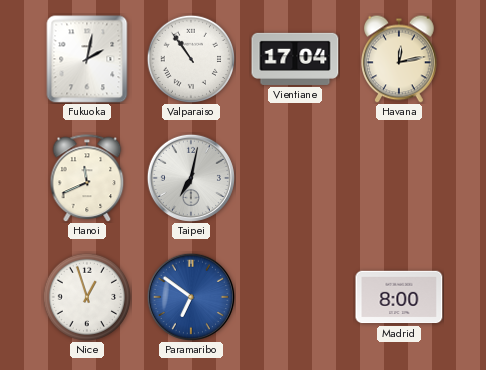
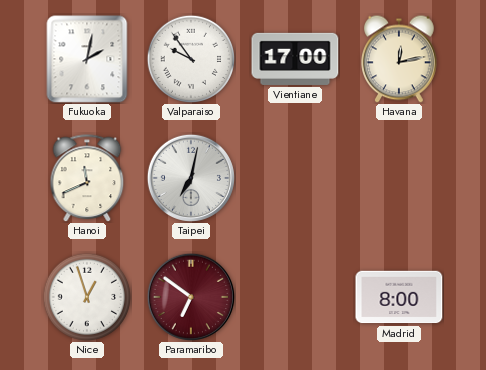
Valparaiso: 10:54 -> 9:54
Vientiane: 17:04 -> 17:00
Paramaribo dial: blue -> burgundy
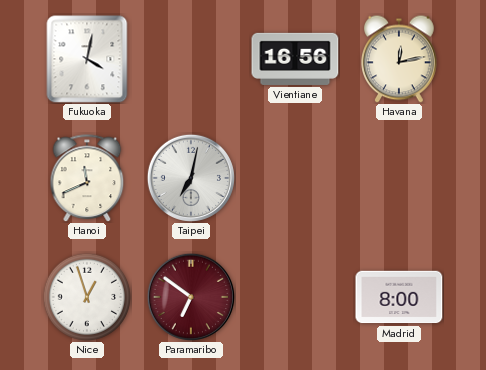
Fukuoka: 2:02 -> 4:02
Valparaiso: 9:54 -> none
Vientiane: 17:00 -> 16:56
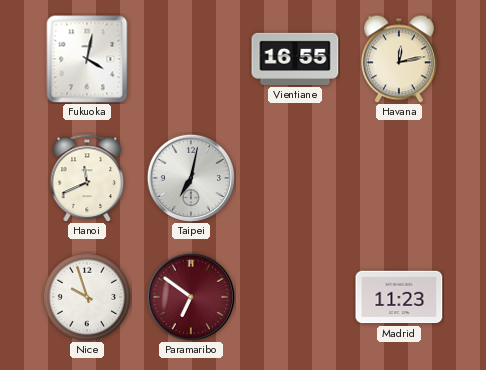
Vientiane: 16:56 -> 16:55
Nice: 12:57 -> 9:57
Madrid: 8:00 -> 11:23
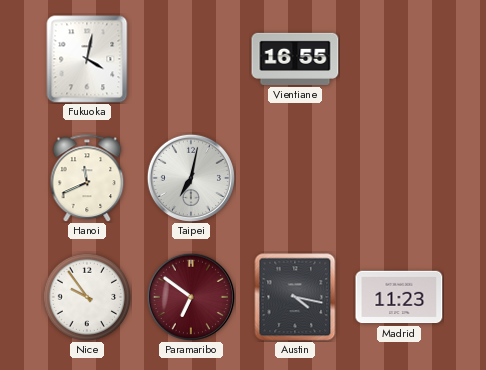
Havana: 12:13 -> none
Nice: 9:57 -> 9:54
Austin: none -> 4:17
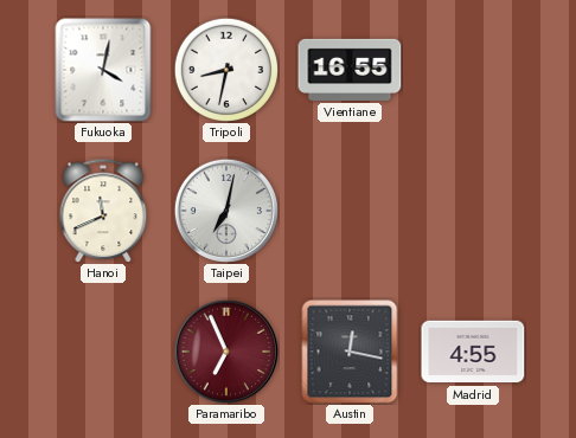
Tripoli: none -> 8:32
Nice: 9:54 -> none
Paramaribo: 6:51 -> 6:56
Austin: 4:17 -> 12:17
Madrid: 11:23 -> 4:55
